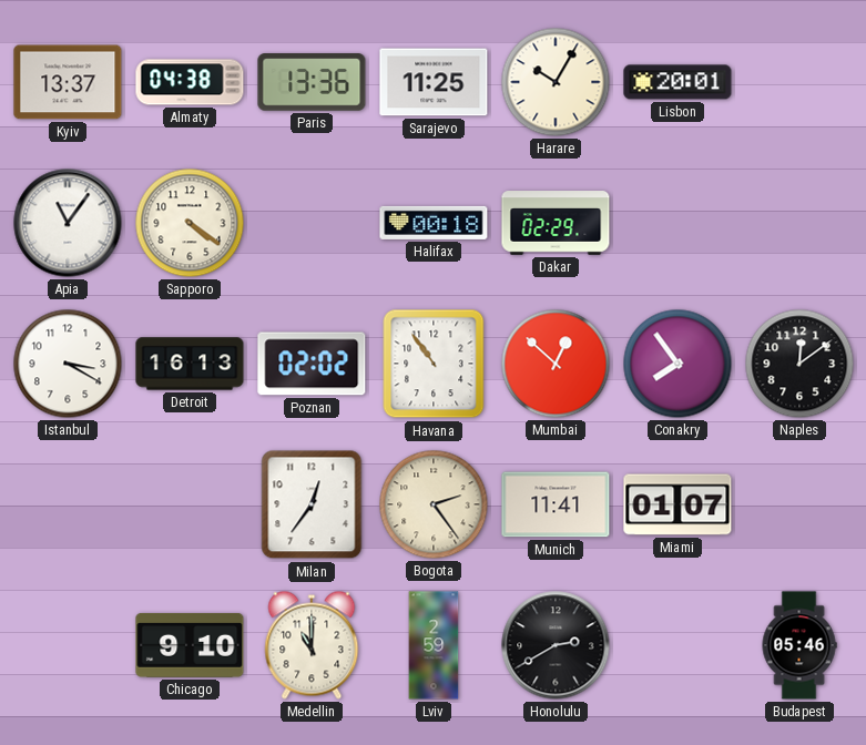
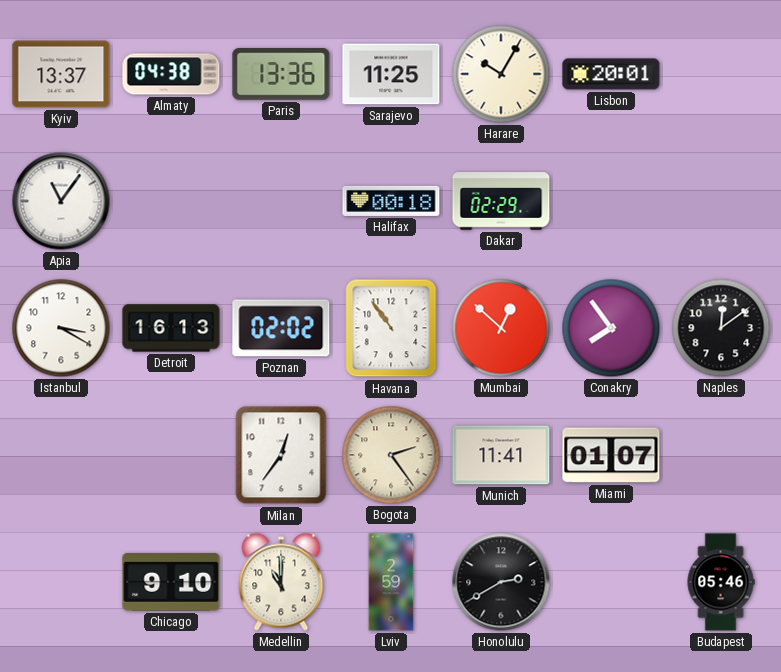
Sapporo: 4:21 -> none
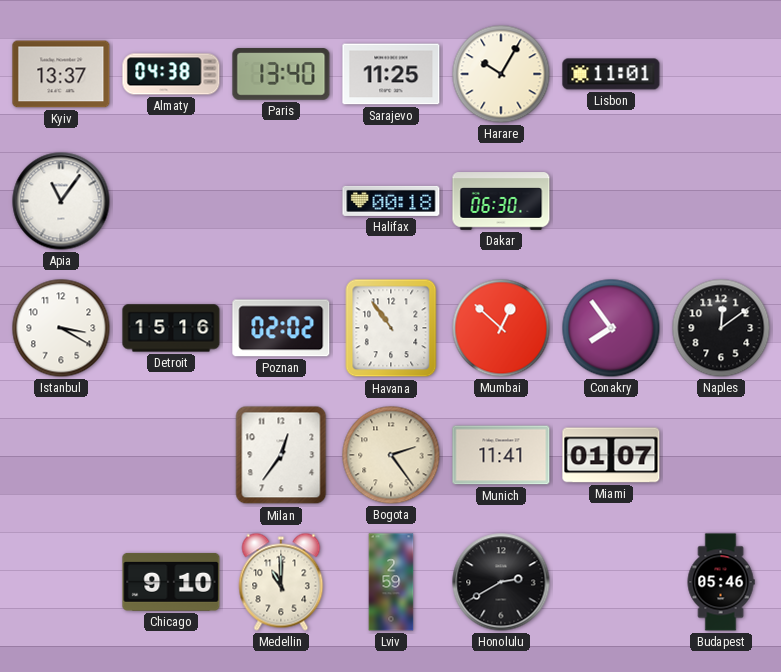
Paris: 13:36 -> 13:40
Lisbon: 20:01 -> 11:01
Dakar: 02:29 -> 06:30
Detroit: 16:13 -> 15:16
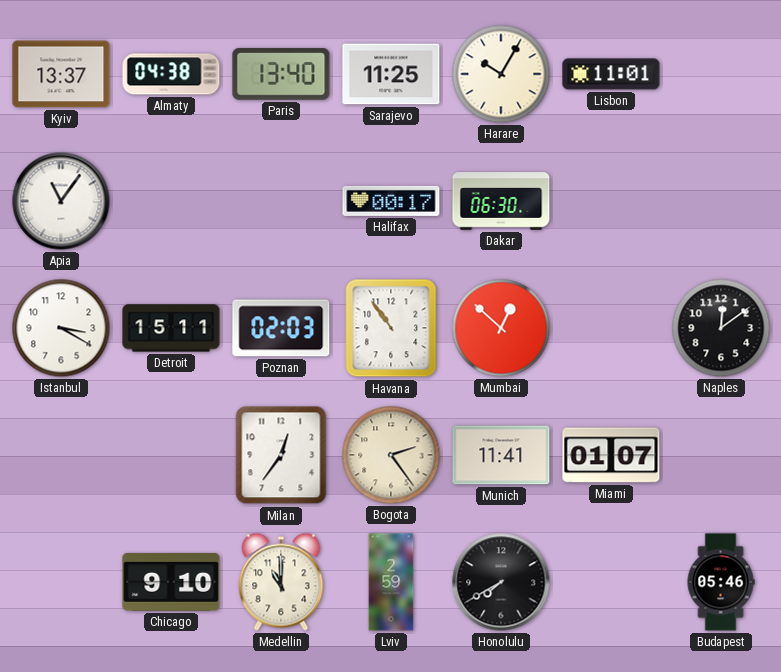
Halifax: 00:18 -> 00:17
Detroit: 15:16 -> 15:11
Poznan: 02:02 -> 02:03
Conakry: 7:54 -> none
Honolulu: 2:40 -> 7:40
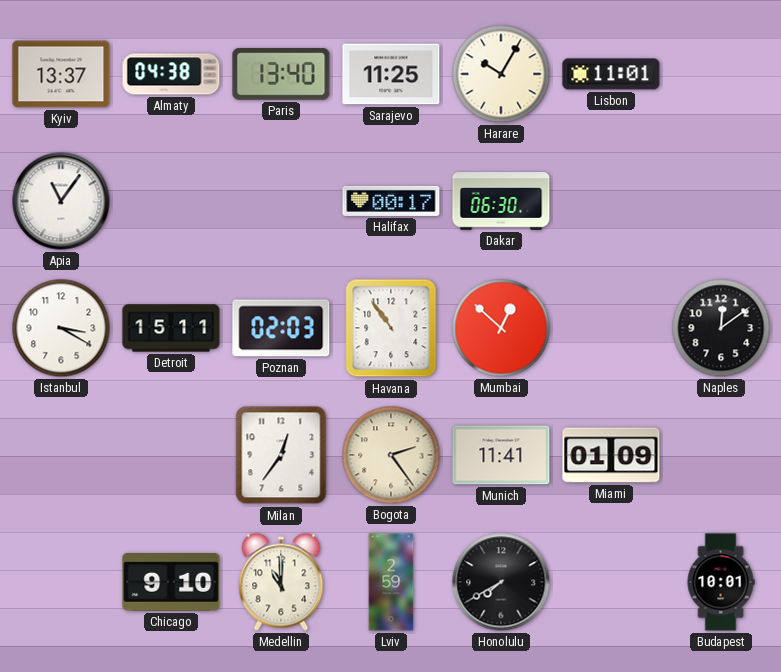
Miami: 01:07 -> 01:09
Budapest: 05:46 -> 10:01
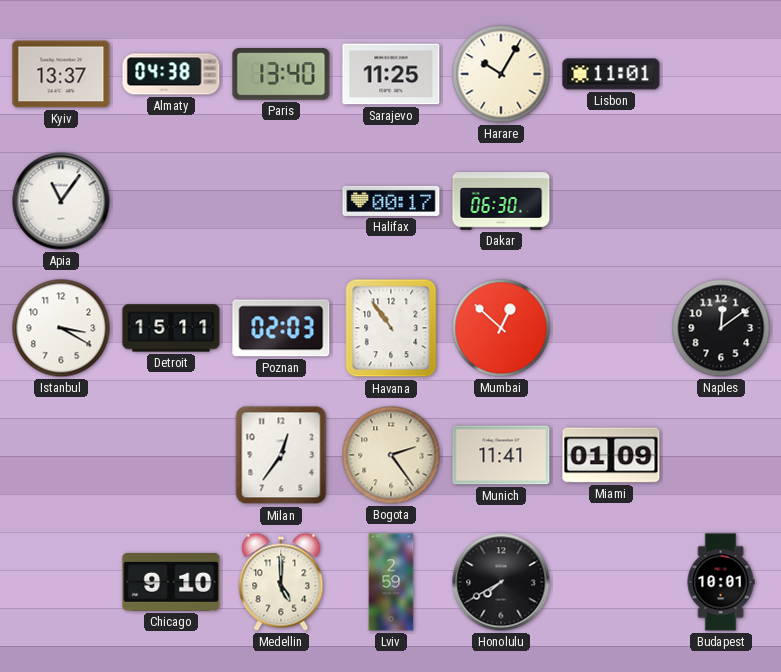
Medellin: 11:00 -> 5:00
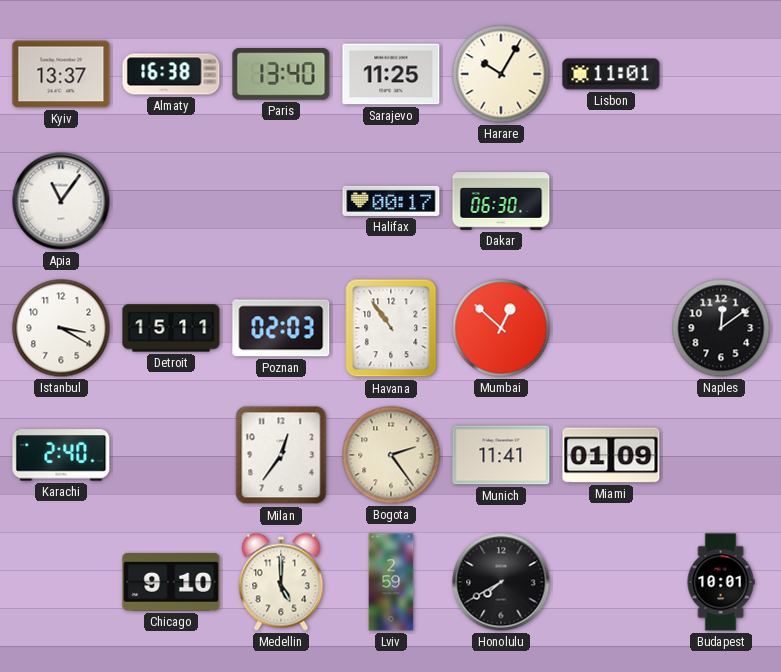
Almaty: 04:38 -> 16:38
Karachi: none -> 2:40
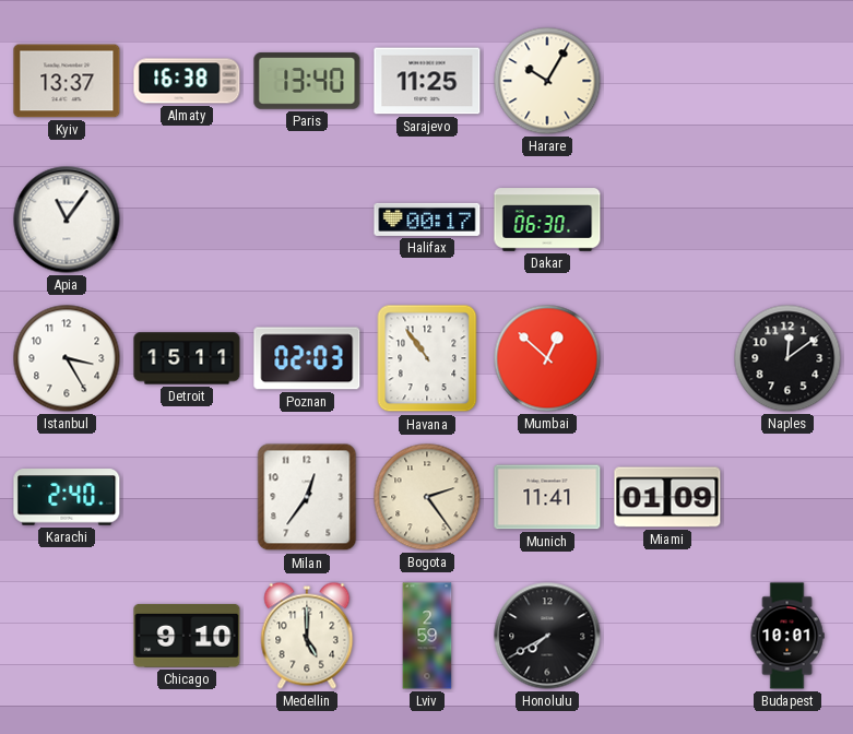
Lisbon: 11:01 -> none
Istanbul: 3:20 -> 3:25
